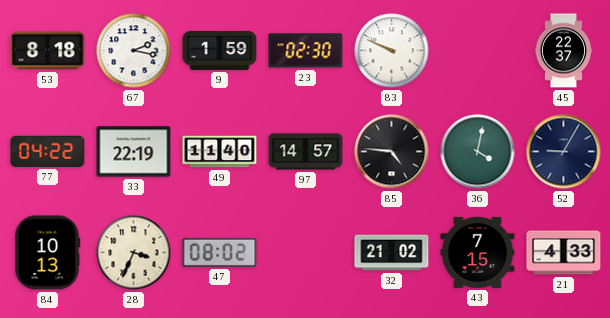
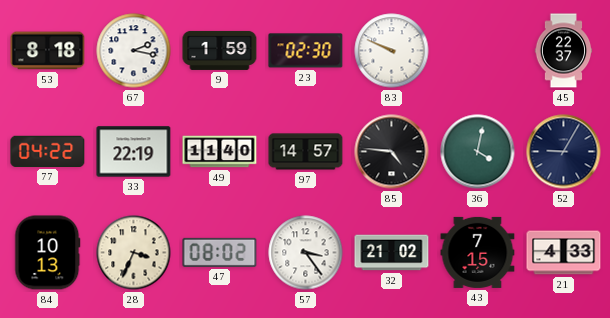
57: none -> 3:24
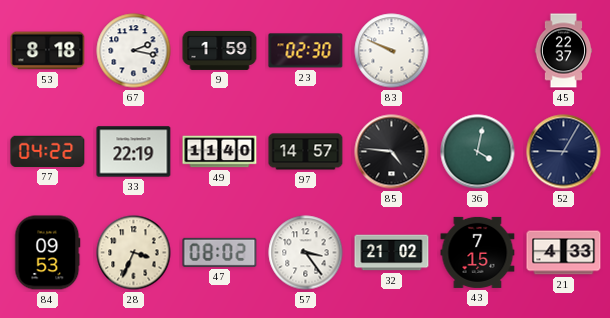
84: 10:13 -> 09:53
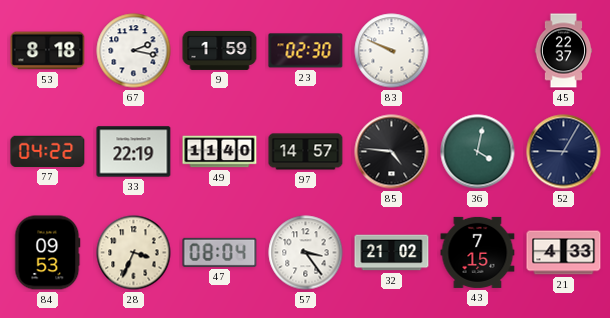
47: 08:02 -> 08:04
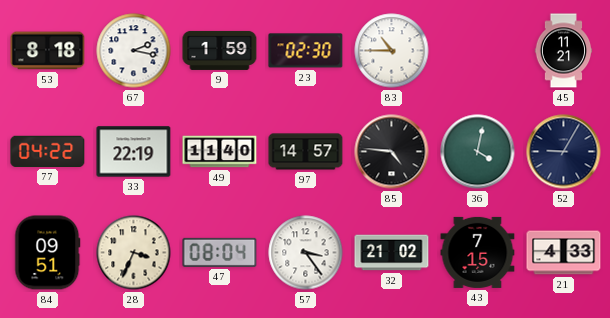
83: 9:49 -> 10:45
45: 22:37 -> 11:21
84: 09:53 -> 09:51
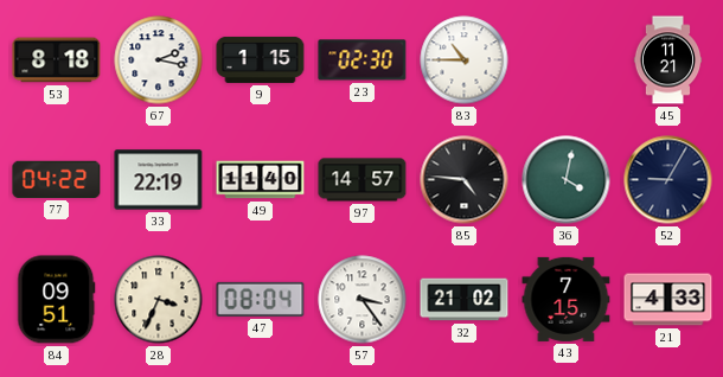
9: 1:59 -> 1:15
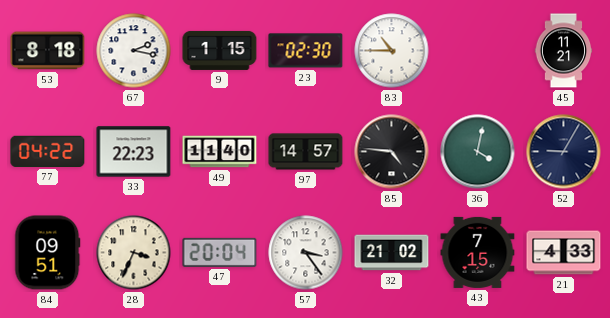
33: 22:19 -> 22:23
47: 08:04 -> 20:04
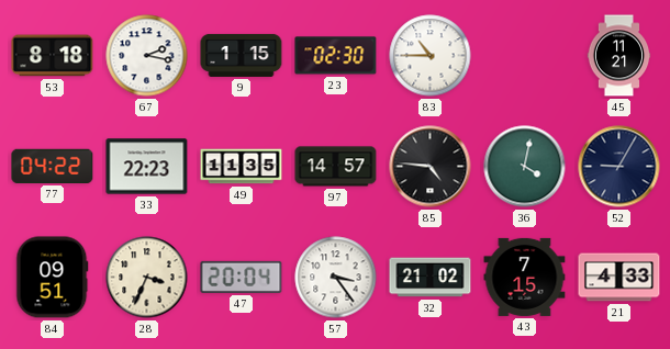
49: 11:40 -> 11:35
